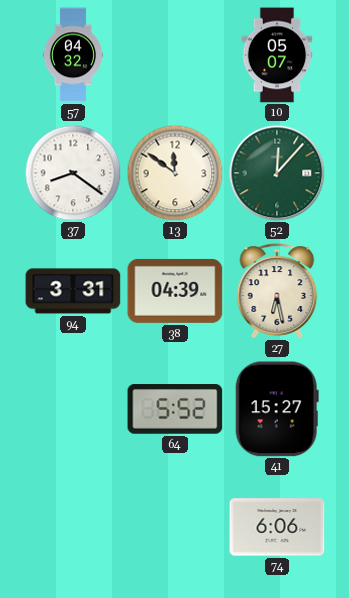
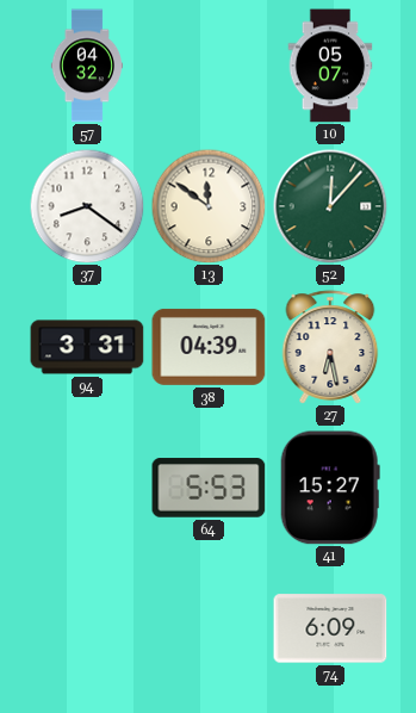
64: 5:52 -> 5:53
74: 6:06 -> 6:09
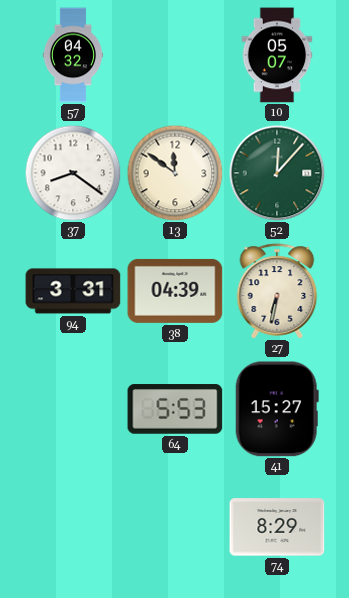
27: 6:28 -> 6:32
74: 6:09 -> 8:29
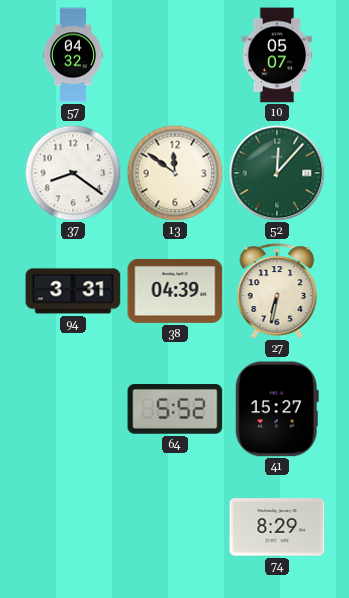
64: 5:53 -> 5:52
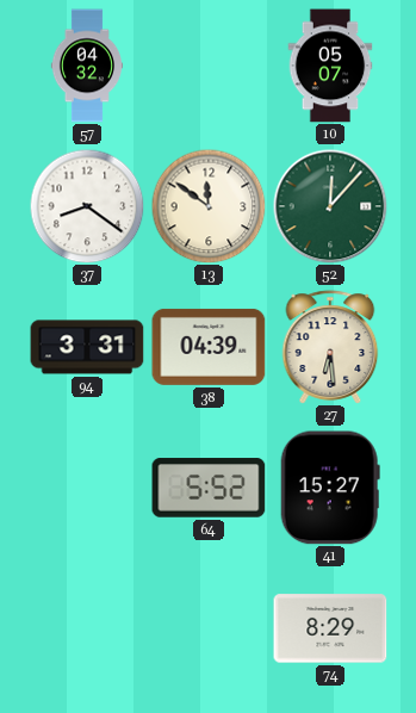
27: 6:32 -> 6:29
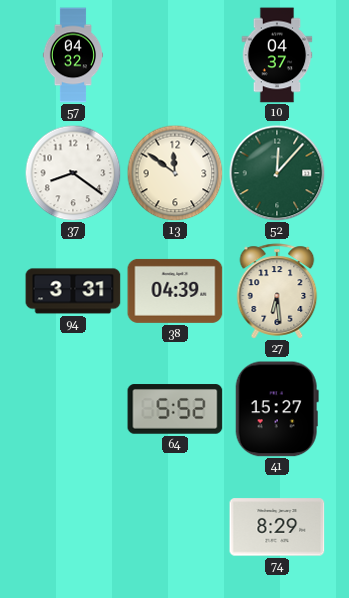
10: 05:07 -> 04:37
